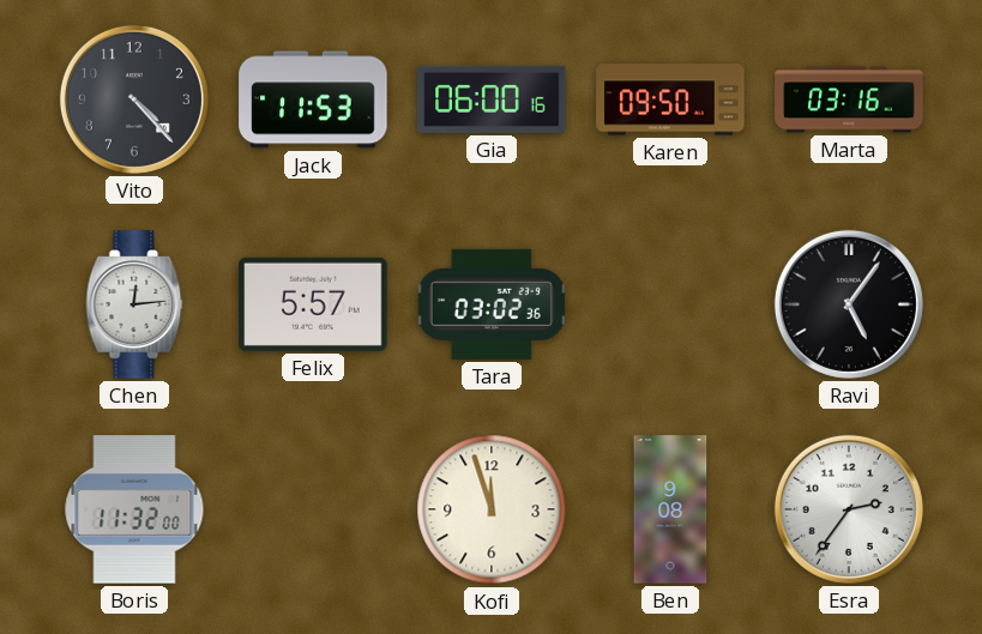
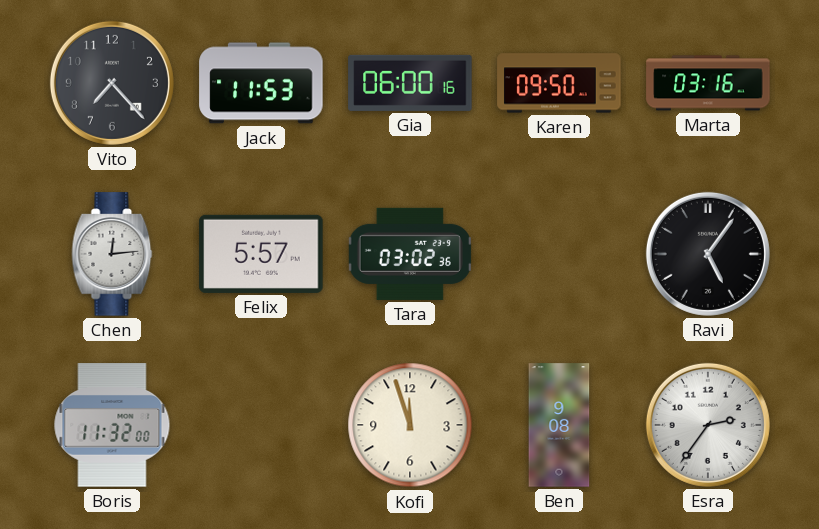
Vito: 4:23 -> 7:23
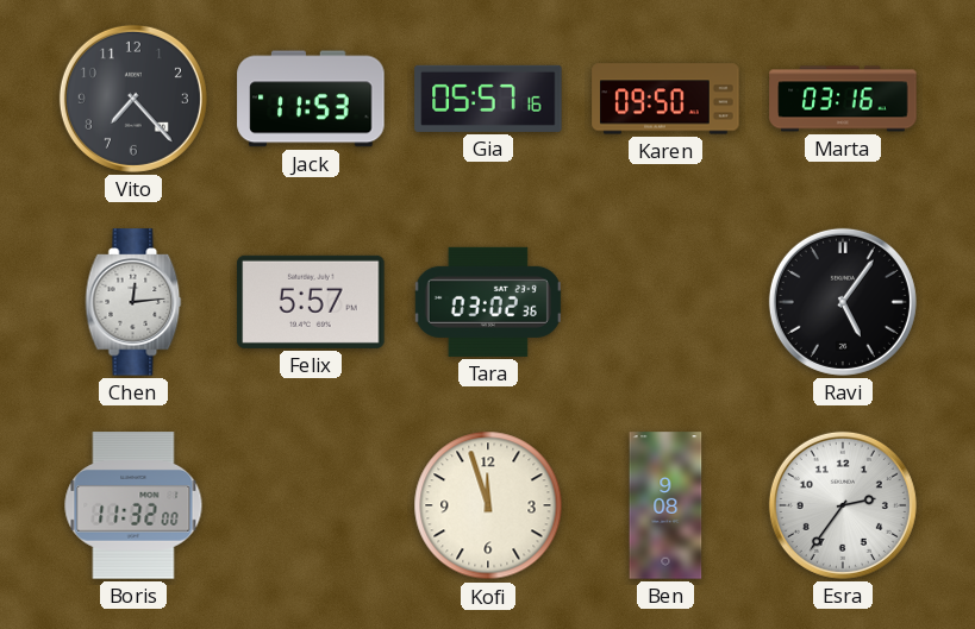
Gia: 06:00 -> 05:57
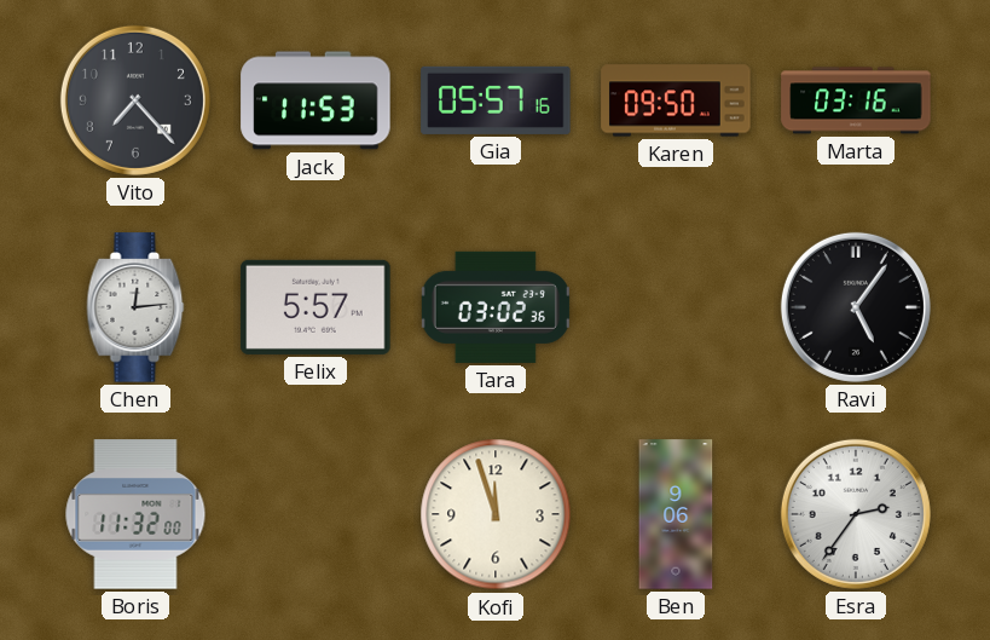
Ben: 9:08 -> 9:06
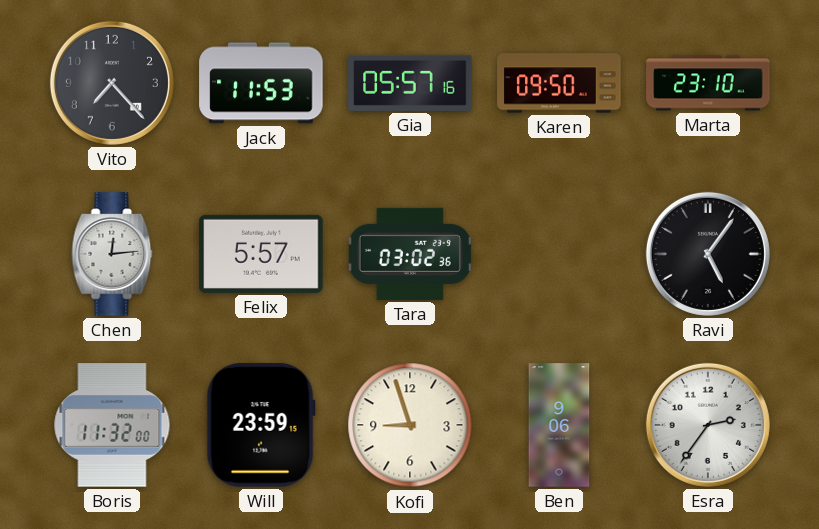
Marta: 03:16 -> 23:10
Will: none -> 23:59
Kofi: 11:57 -> 8:57
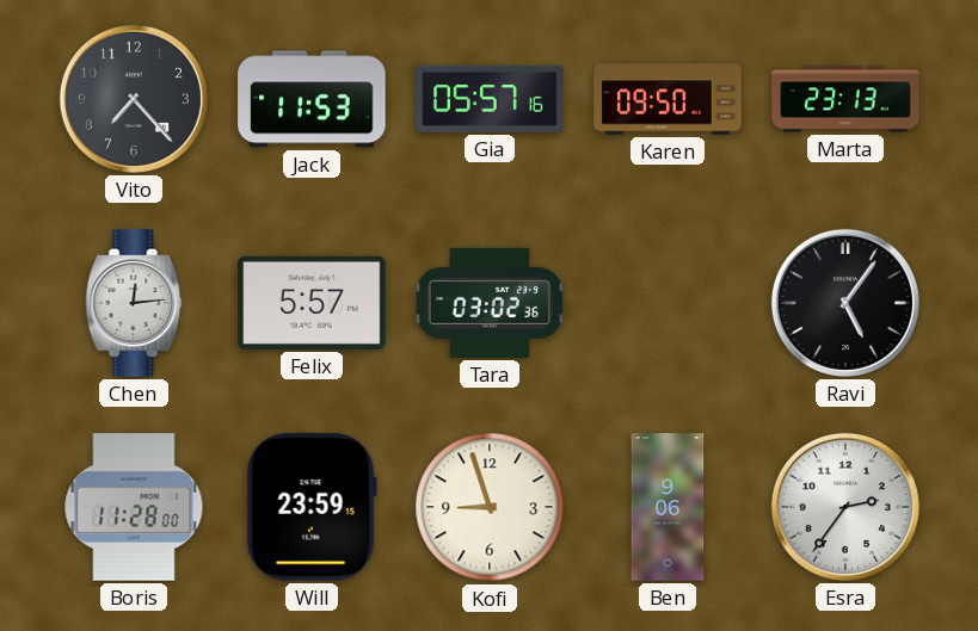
Marta: 23:10 -> 23:13
Boris: 11:32 -> 11:28
